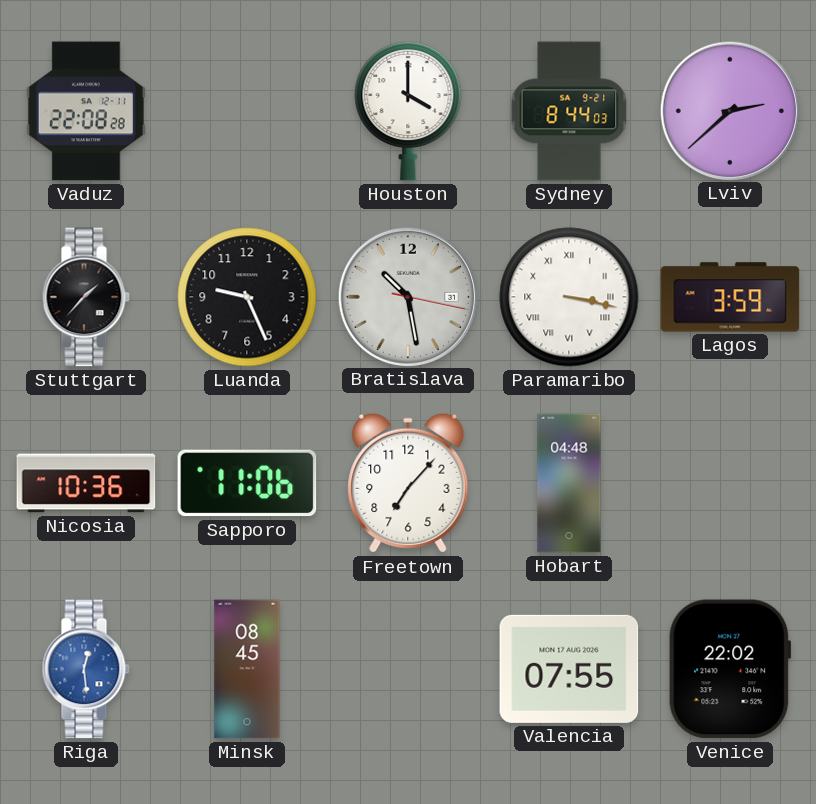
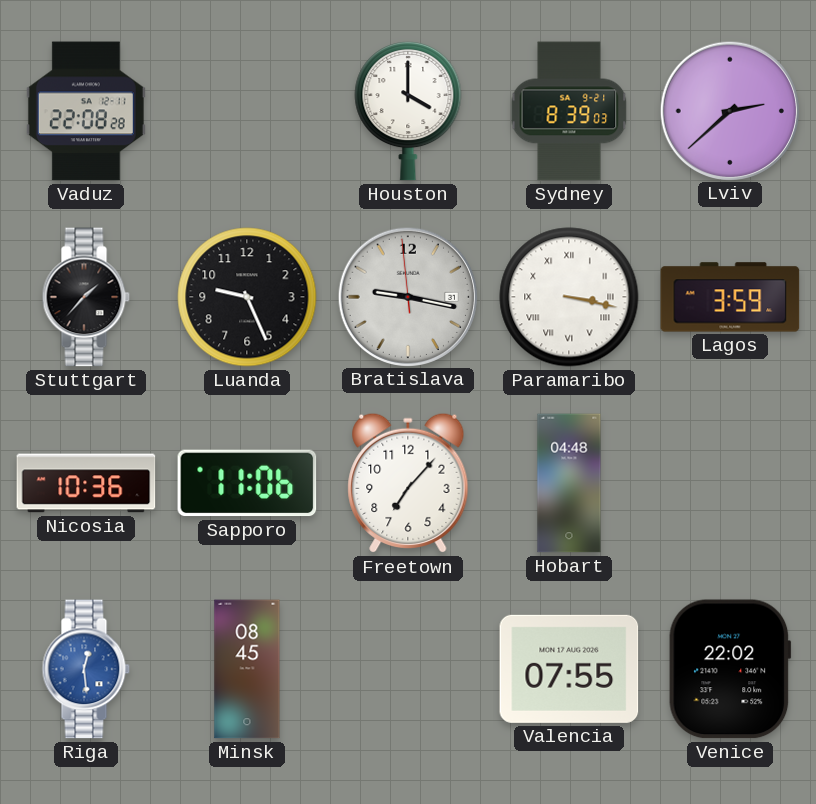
Sydney: 8:44 -> 8:39
Bratislava: 10:28 -> 9:16
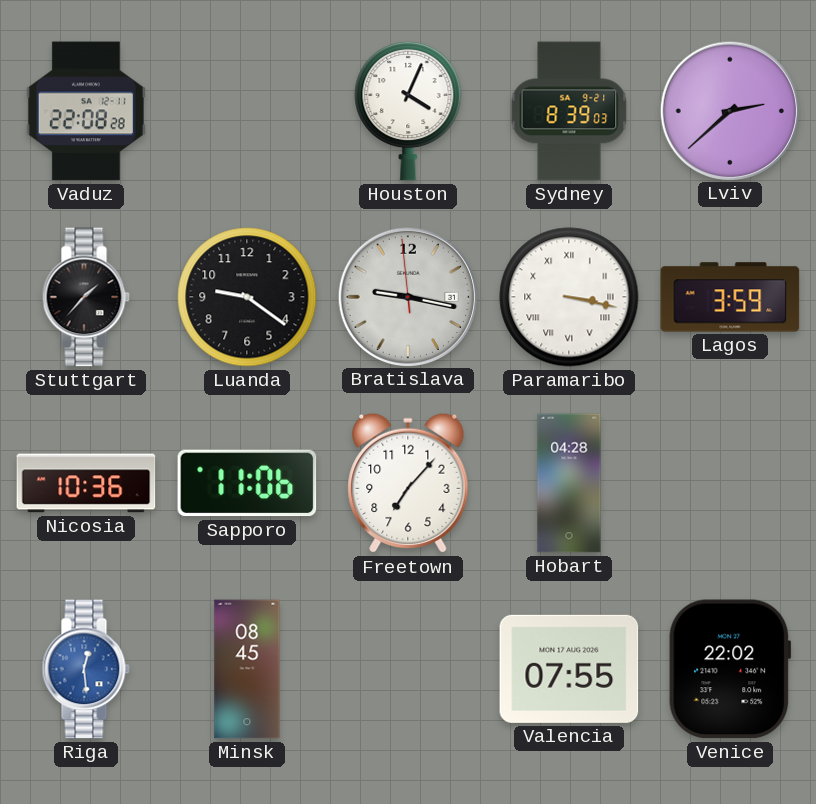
Houston: 4:00 -> 4:04
Luanda: 9:26 -> 9:21
Hobart: 04:48 -> 04:28
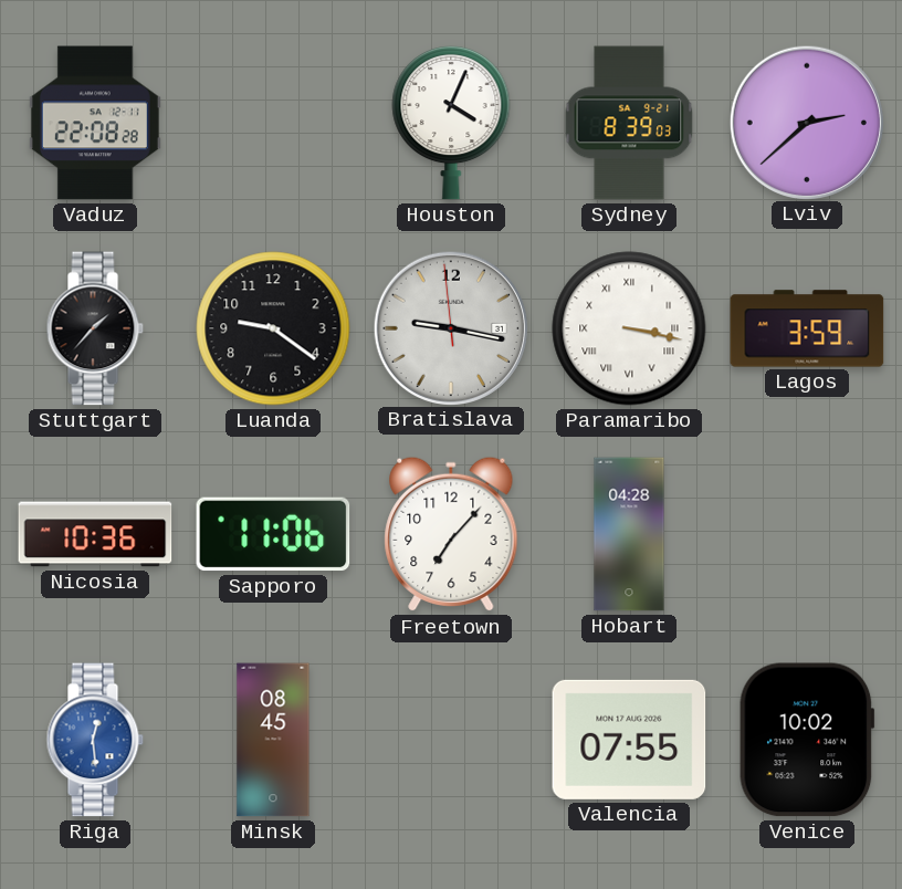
Venice: 22:02 -> 10:02
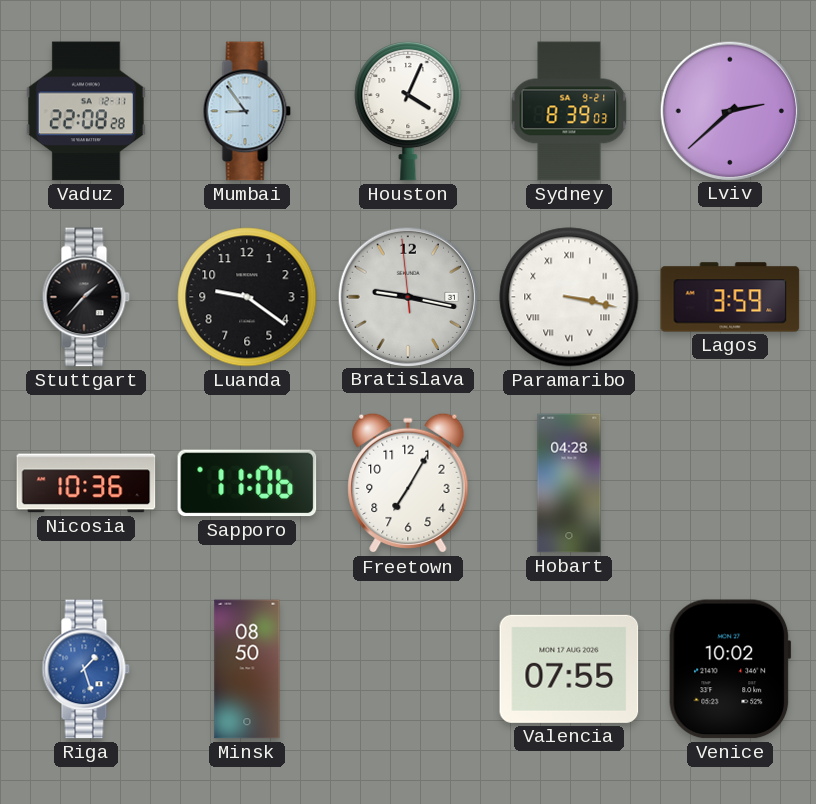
Mumbai: none -> 8:54
Freetown: 7:07 -> 7:05
Riga: 12:29 -> 1:27
Minsk: 08:45 -> 08:50
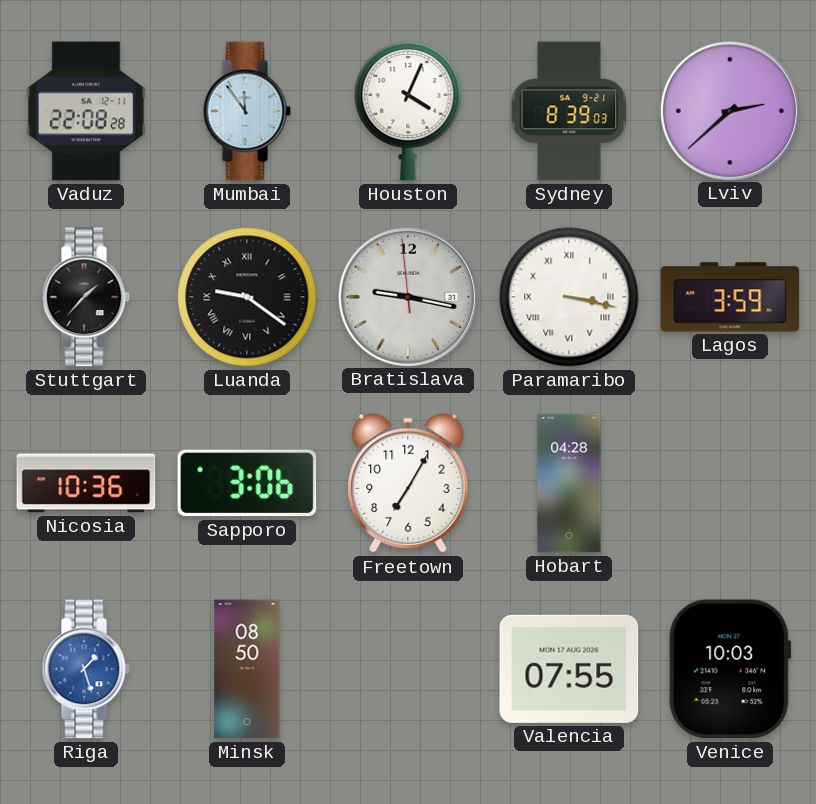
Mumbai: 8:54 -> 11:54
Luanda numerals: Arabic -> Roman
Sapporo: 11:06 -> 3:06
Venice: 10:02 -> 10:03
